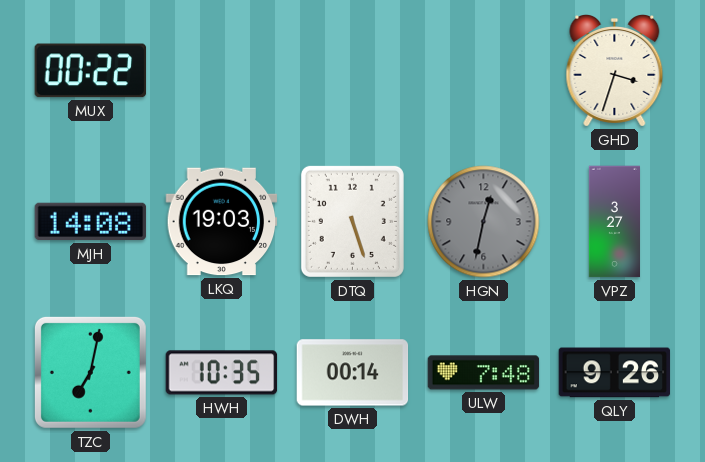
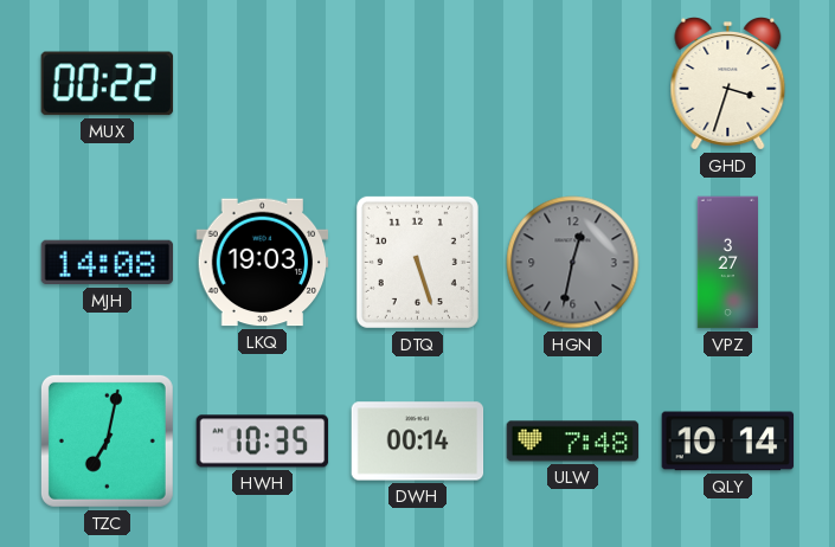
QLY: 9:26 -> 10:14
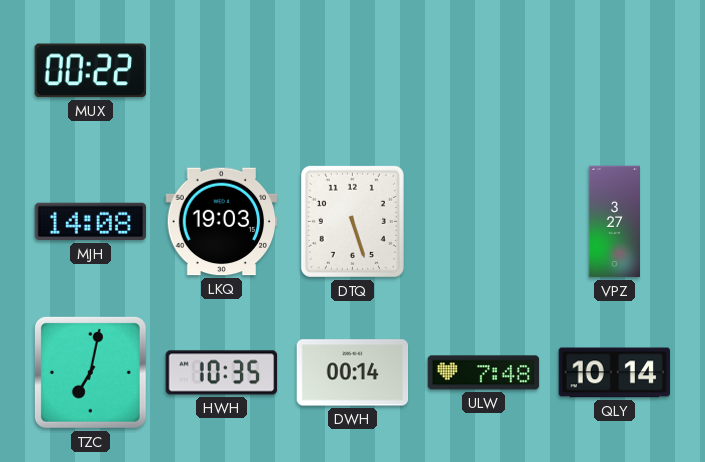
GHD: 3:33 -> none
HGN: 12:32 -> none
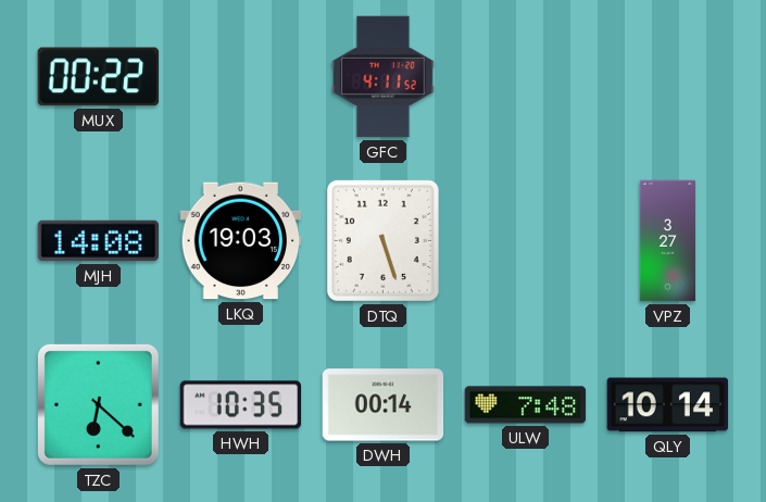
GFC: none -> 4:11
TZC: 7:02 -> 6:22
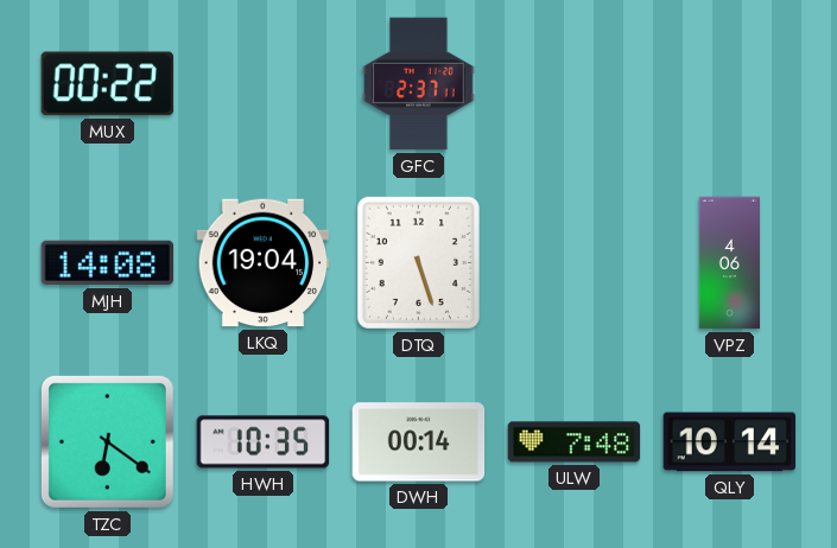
GFC: 4:11 -> 2:37
LKQ: 19:03 -> 19:04
VPZ: 3:27 -> 4:06
TZC: 6:22 -> 6:21
